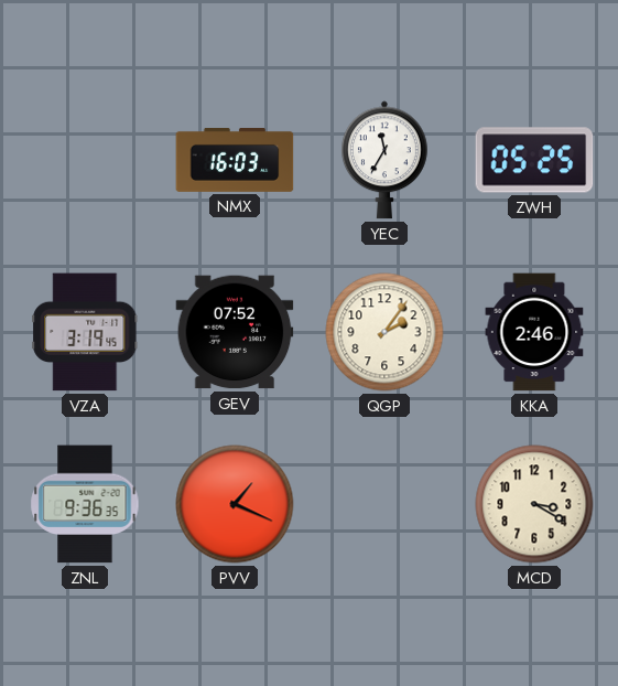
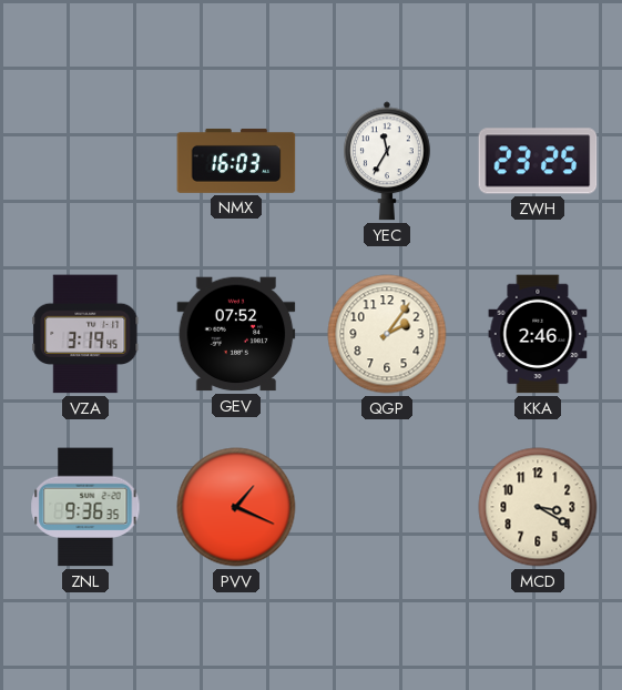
ZWH: 05:25 -> 23:25
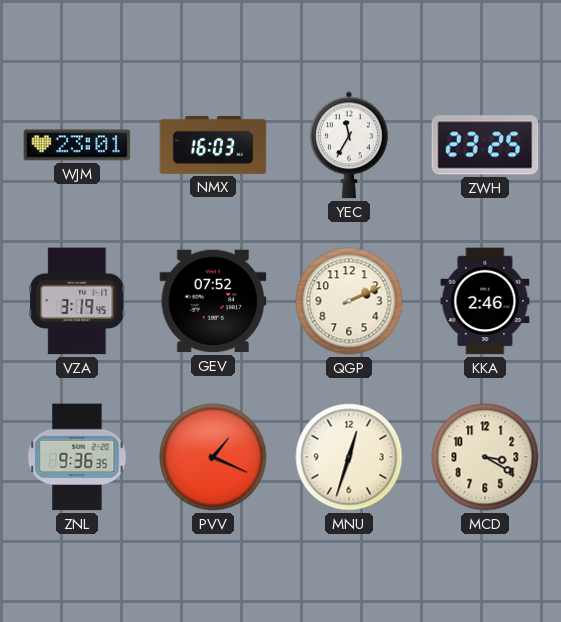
WJM: none -> 23:01
QGP: 2:06 -> 2:11
MNU: none -> 12:33
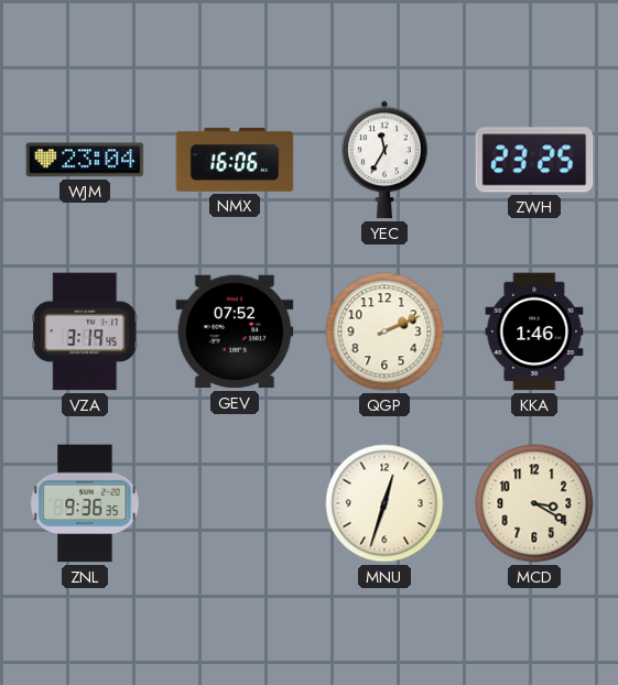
WJM: 23:01 -> 23:04
NMX: 16:03 -> 16:06
KKA: 2:46 -> 1:46
PVV: 1:19 -> none
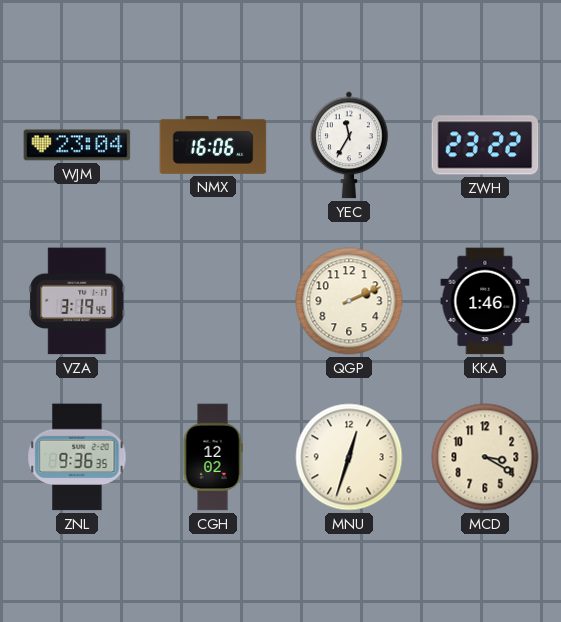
ZWH: 23:25 -> 23:22
GEV: 07:52 -> none
CGH: none -> 12:02
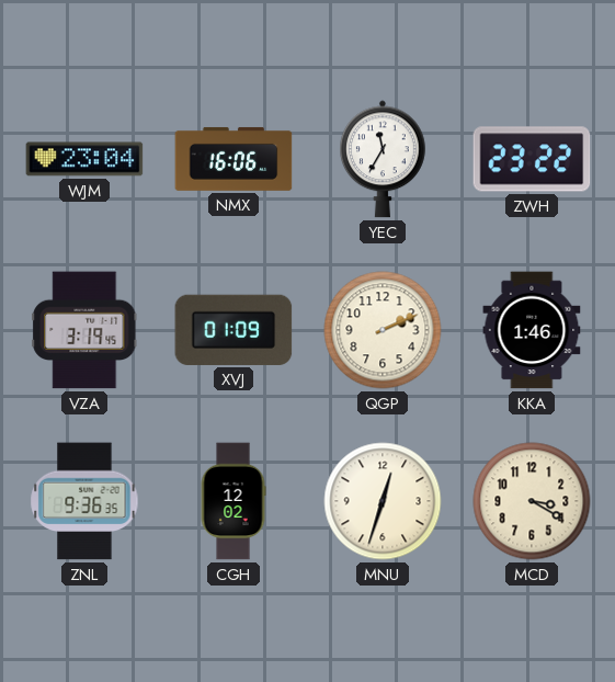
XVJ: none -> 01:09
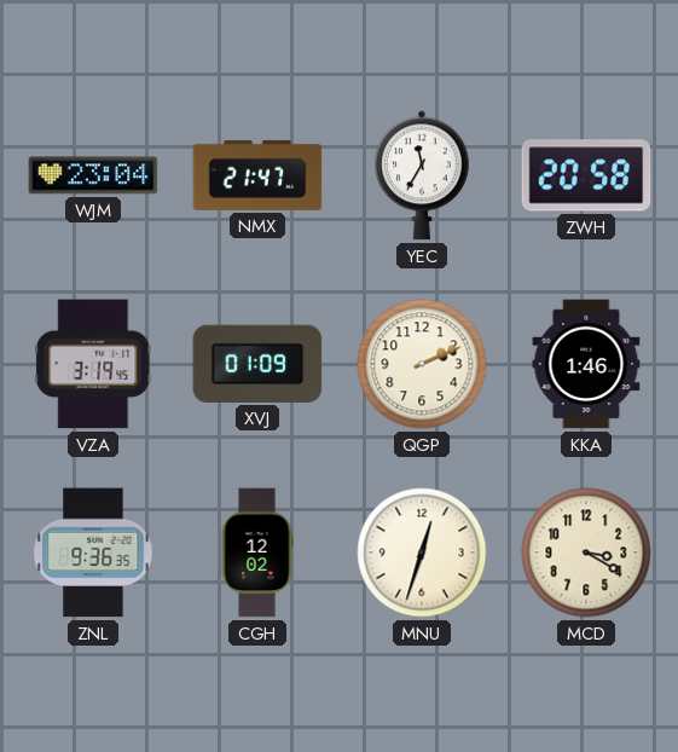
NMX: 16:06 -> 21:47
ZWH: 23:22 -> 20:58
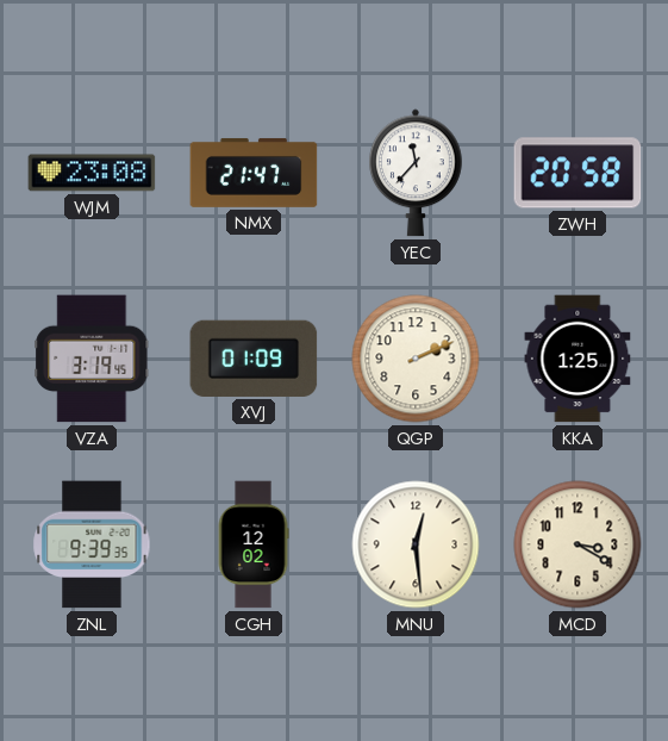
WJM: 23:04 -> 23:08
YEC: 11:35 -> 11:37
KKA: 1:46 -> 1:25
ZNL: 9:36 -> 9:39
MNU: 12:33 -> 12:29
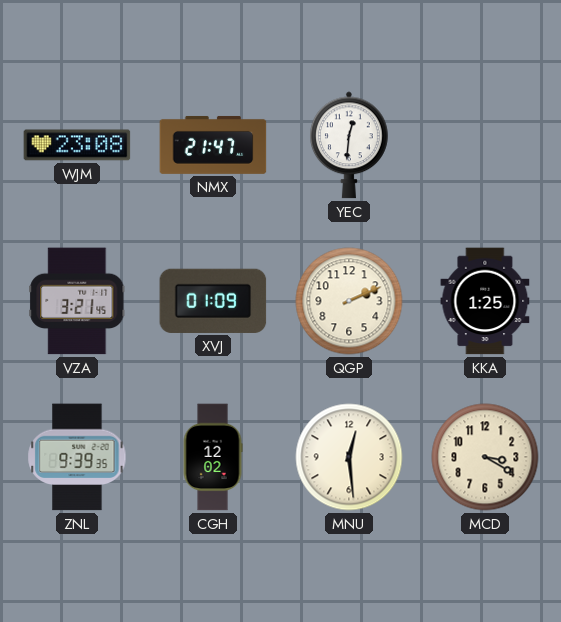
YEC: 11:37 -> 12:31
ZWH: 20:58 -> none
VZA: 3:19 -> 3:21
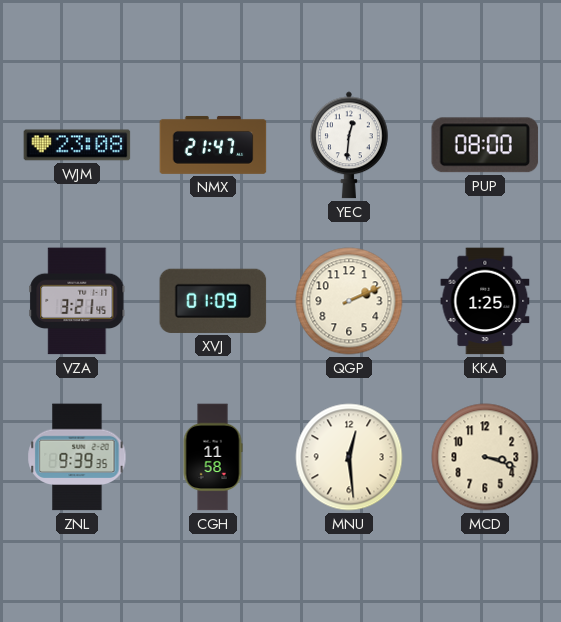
PUP: none -> 08:00
CGH: 12:02 -> 11:58
MCD: 3:20 -> 3:18
